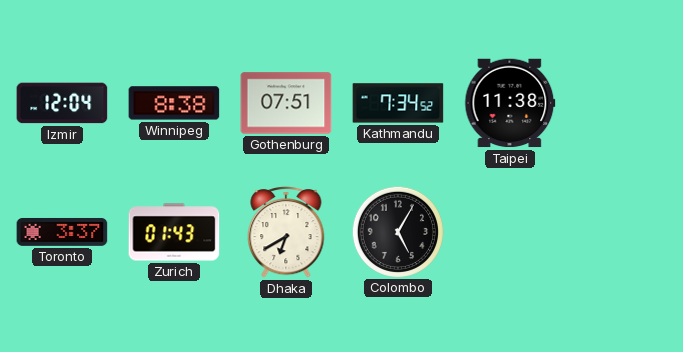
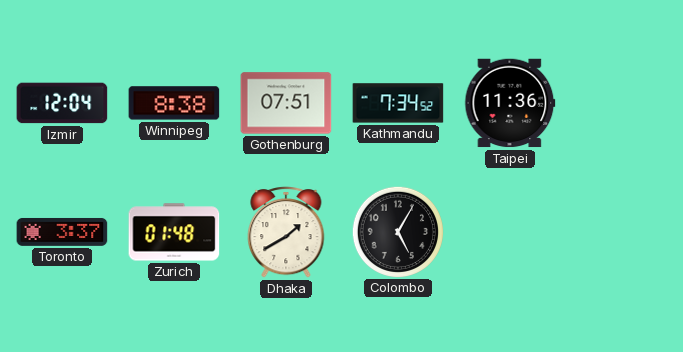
Taipei: 11:38 -> 11:36
Zurich: 01:43 -> 01:48
Dhaka: 6:40 -> 1:40
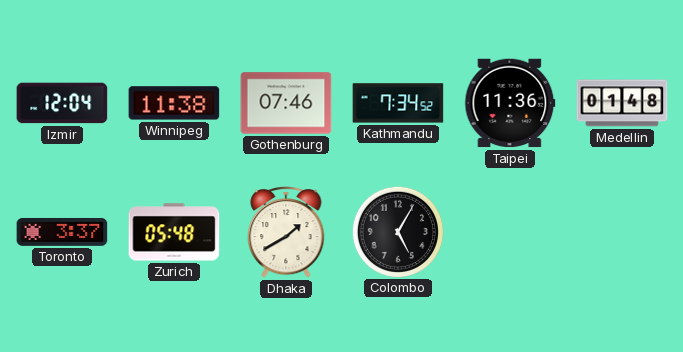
Winnipeg: 8:38 -> 11:38
Gothenburg: 07:51 -> 07:46
Medellin: none -> 01:48
Zurich: 01:48 -> 05:48
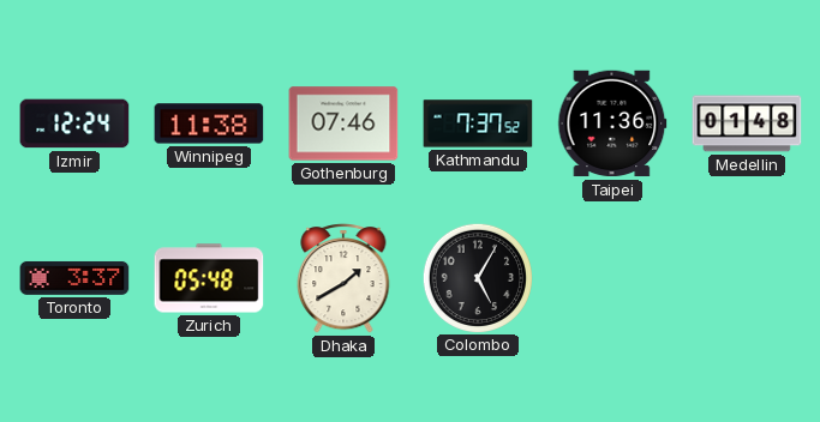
Izmir: 12:04 -> 12:24
Kathmandu: 7:34 -> 7:37
